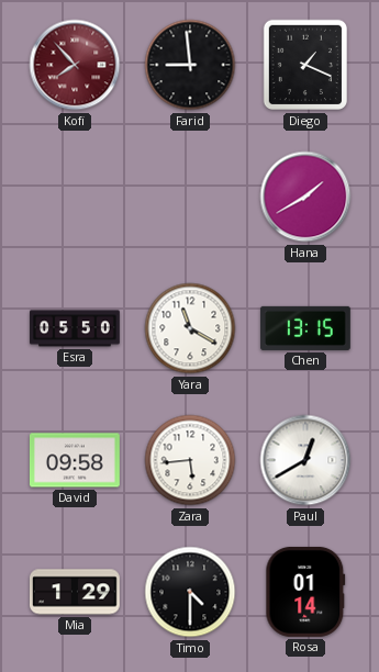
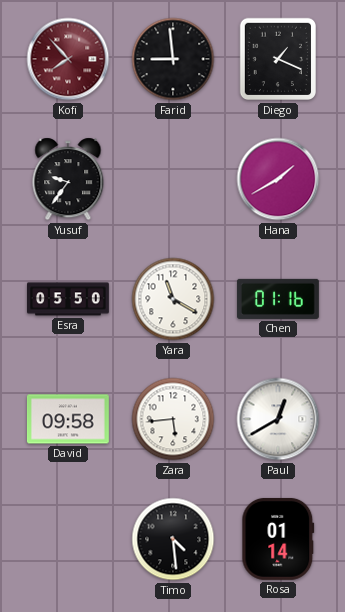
Yusuf: none -> 9:36
Chen: 13:15 -> 01:16
Mia: 1:29 -> none
Timo: 4:30 -> 4:29
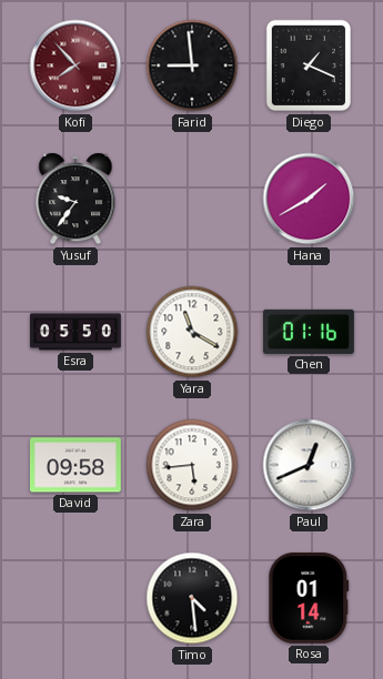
Paul: 12:40 -> 12:41
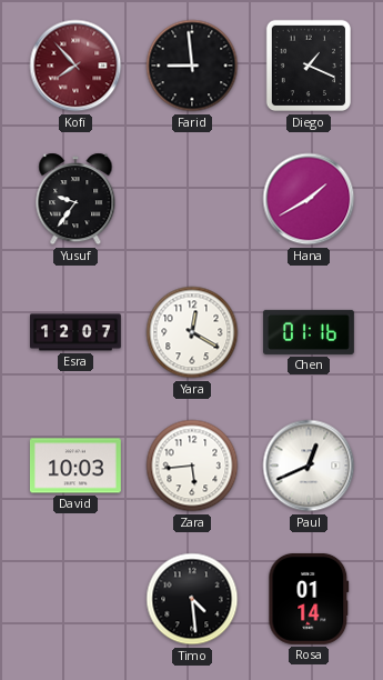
Esra: 05:50 -> 12:07
Yara: 11:20 -> 12:20
David: 09:58 -> 10:03
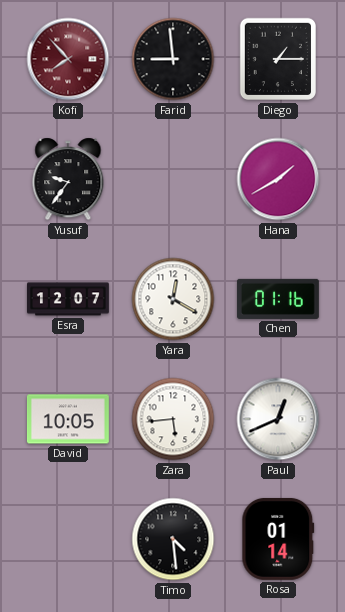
Diego: 1:19 -> 1:15
David: 10:03 -> 10:05
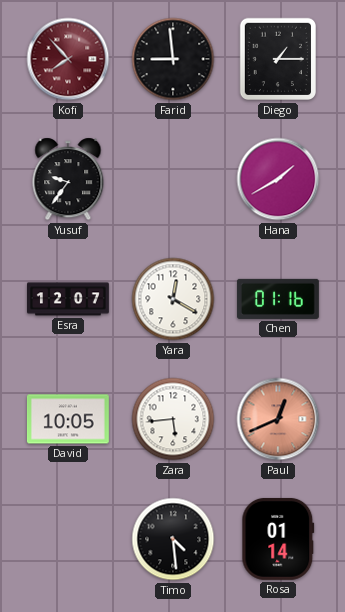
Paul dial: white -> salmon
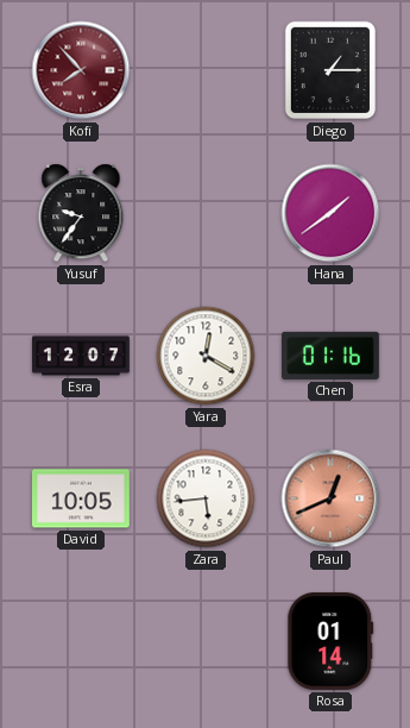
Farid: 8:59 -> none
Hana: 1:40 -> 1:39
Timo: 4:29 -> none
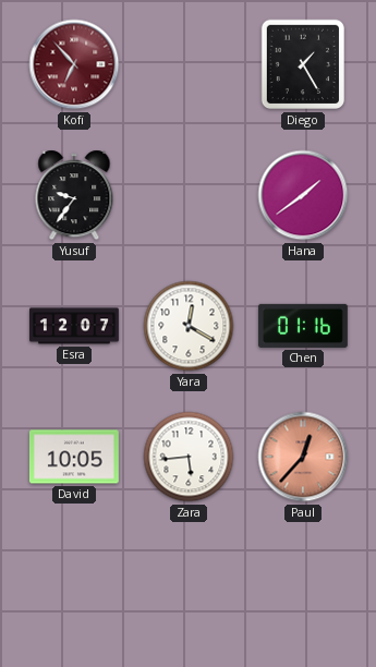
Kofi: 7:53 -> 6:53
Diego: 1:15 -> 1:25
Paul: 12:41 -> 12:37
Rosa: 01:14 -> none
